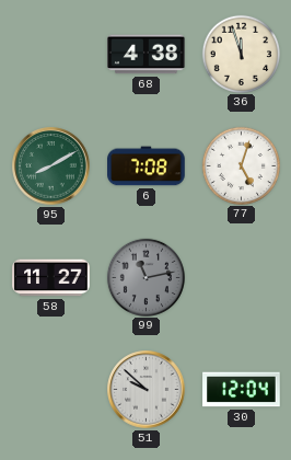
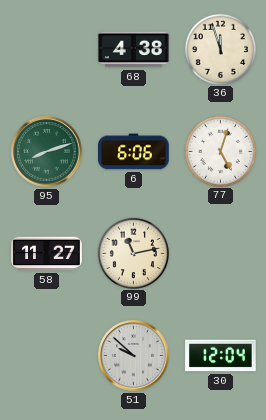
95: 8:10 -> 8:12
6: 7:08 -> 6:06
99 dial: grey -> cream
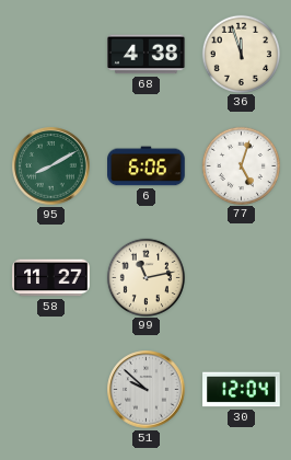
95: 8:12 -> 8:10
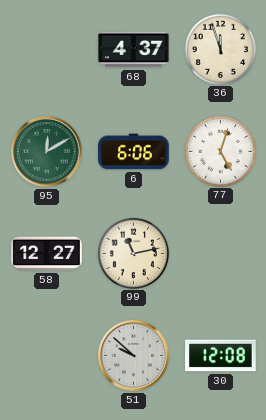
68: 4:38 -> 4:37
95: 8:10 -> 12:10
58: 11:27 -> 12:27
30: 12:04 -> 12:08
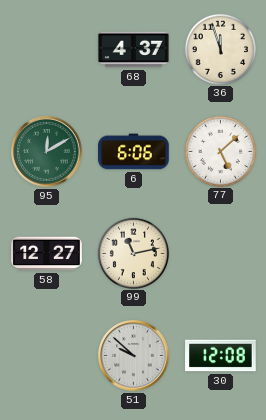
77: 5:03 -> 5:08
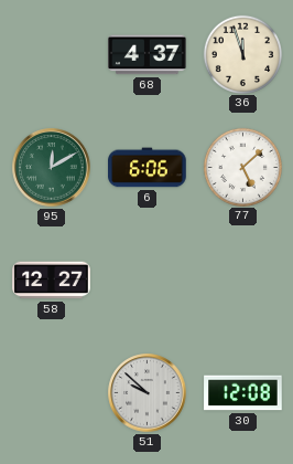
99: 11:13 -> none
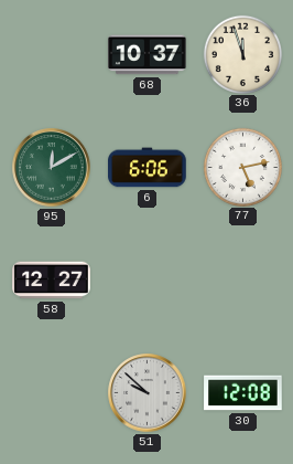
68: 4:37 -> 10:37
77: 5:08 -> 5:13
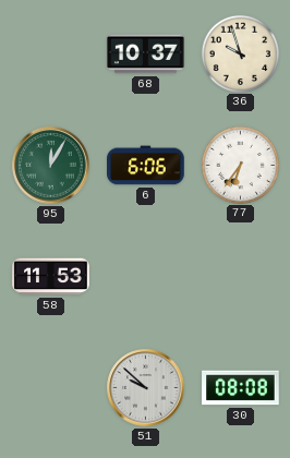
36: 11:57 -> 9:57
95: 12:10 -> 12:05
77: 5:13 -> 6:36
58: 12:27 -> 11:53
30: 12:08 -> 08:08
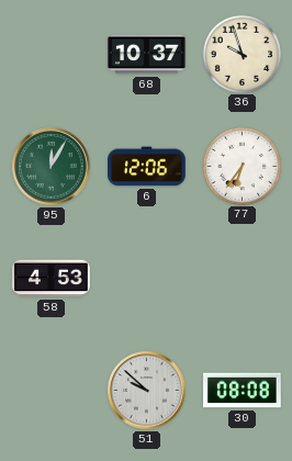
6: 6:06 -> 12:06
58: 11:53 -> 4:53
